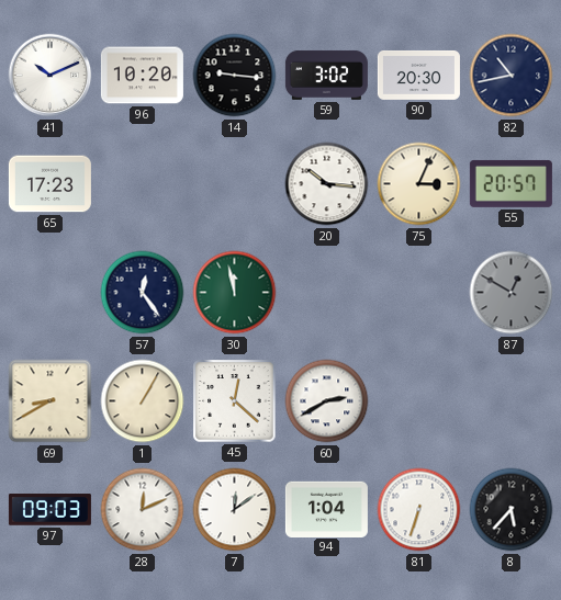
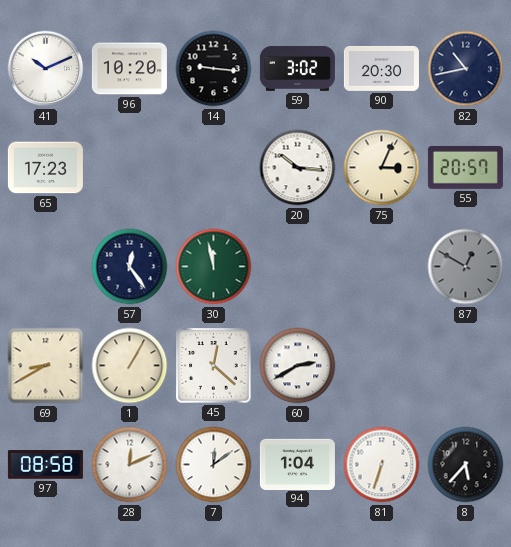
97: 09:03 -> 08:58
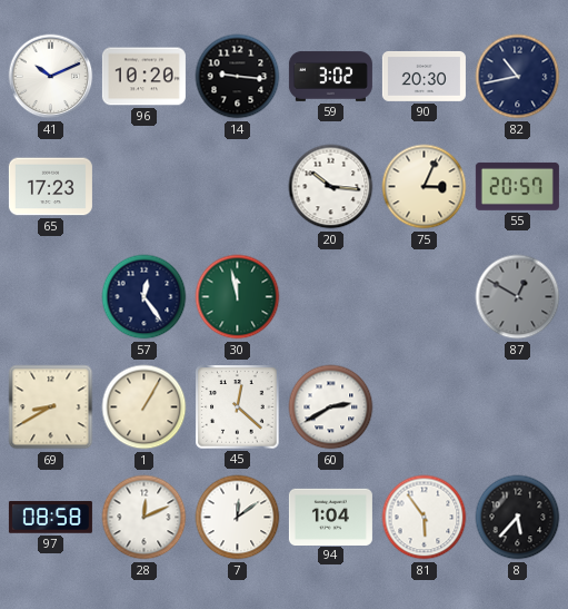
81: 6:33 -> 5:54
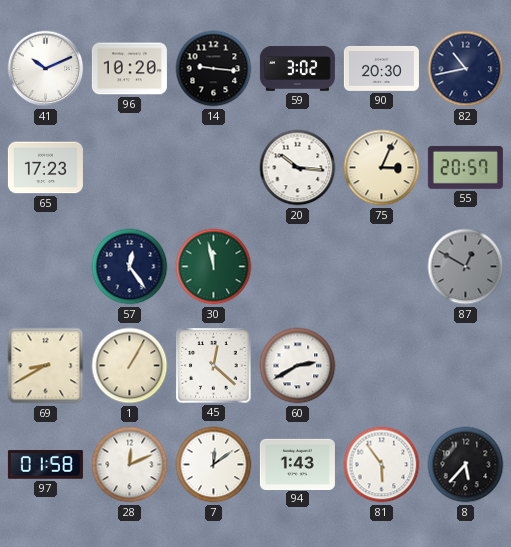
97: 08:58 -> 01:58
94: 1:04 -> 1:43
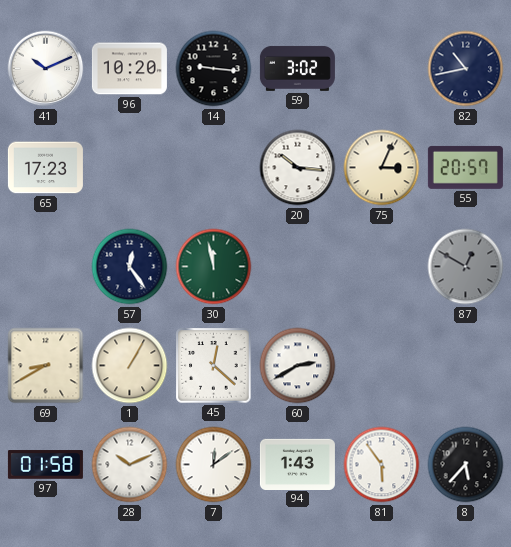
90: 20:30 -> none
28: 12:11 -> 10:11
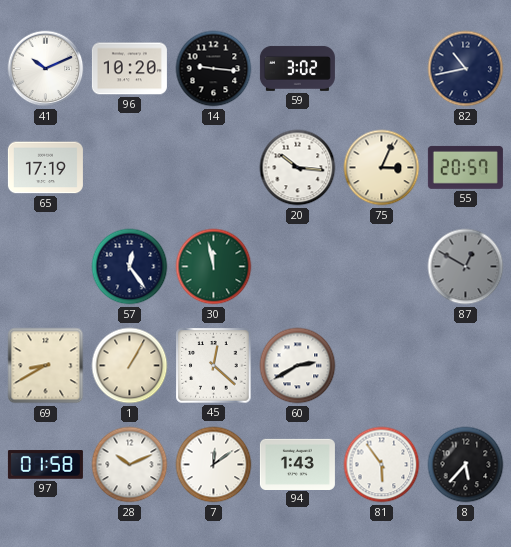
65: 17:23 -> 17:19
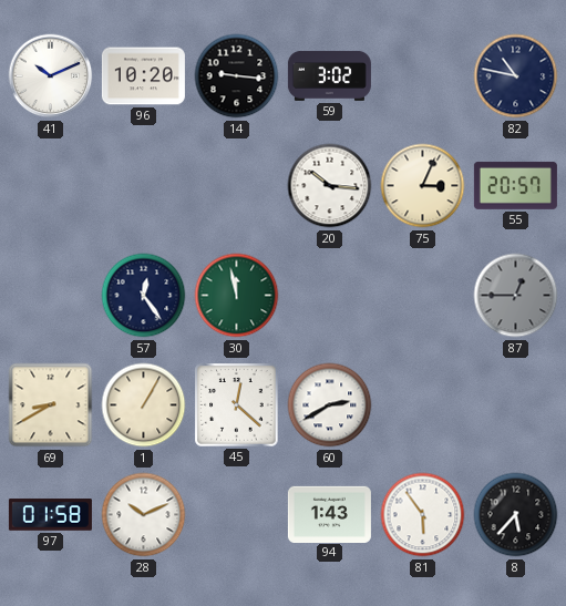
82: 10:43 -> 10:47
65: 17:19 -> none
87: 12:50 -> 12:45
7: 12:09 -> none
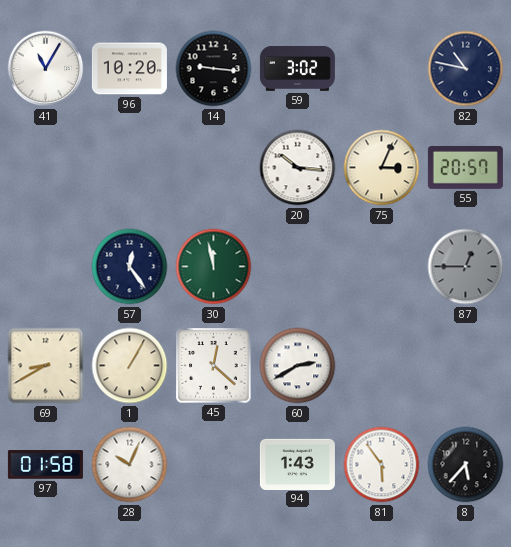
41: 10:11 -> 11:05
28: 10:11 -> 10:04
